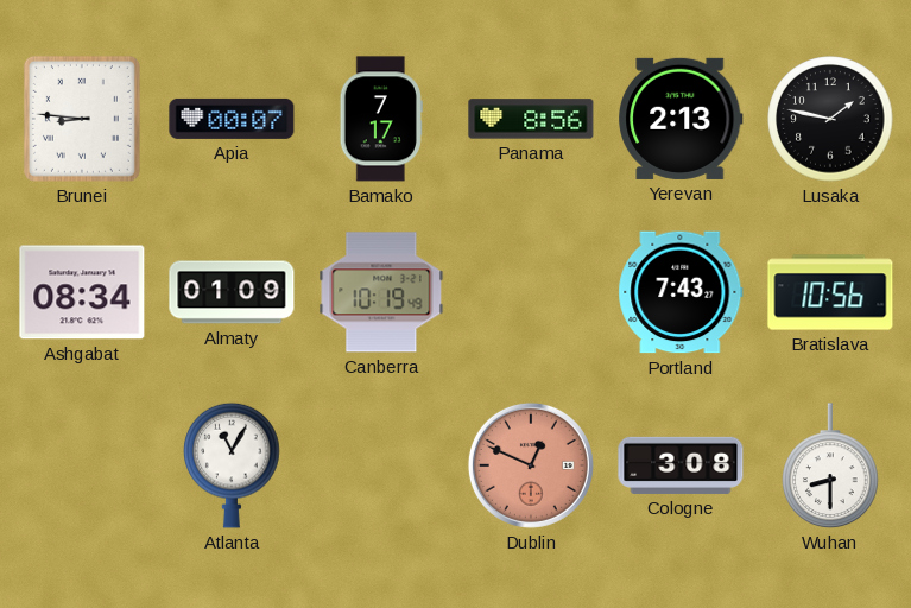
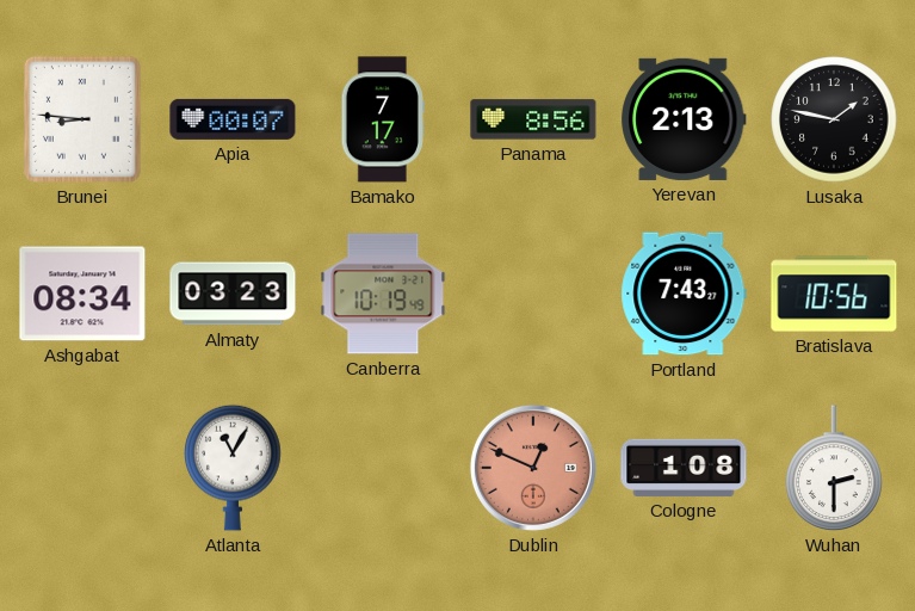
Almaty: 01:09 -> 03:23
Cologne: 3:08 -> 1:08
Wuhan: 8:30 -> 2:30
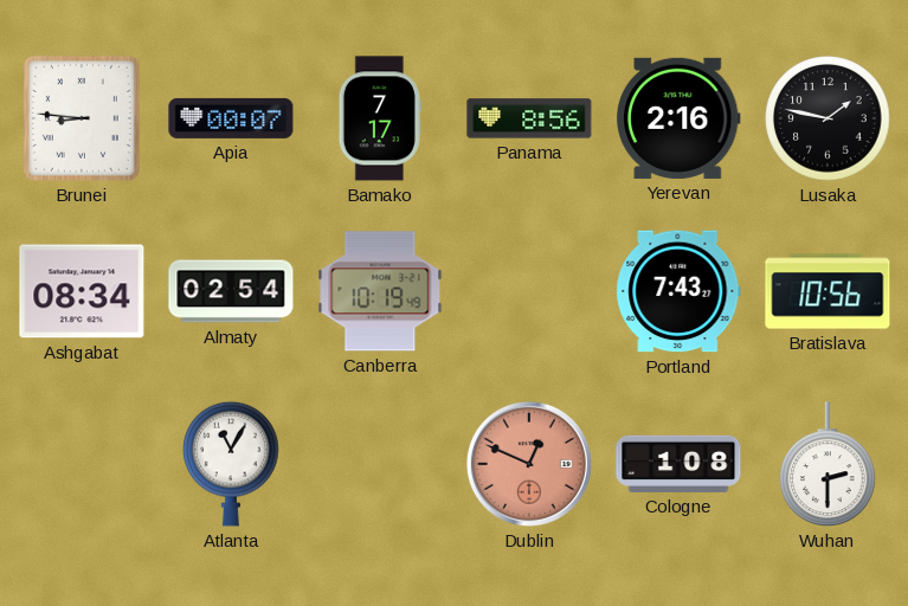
Yerevan: 2:13 -> 2:16
Almaty: 03:23 -> 02:54
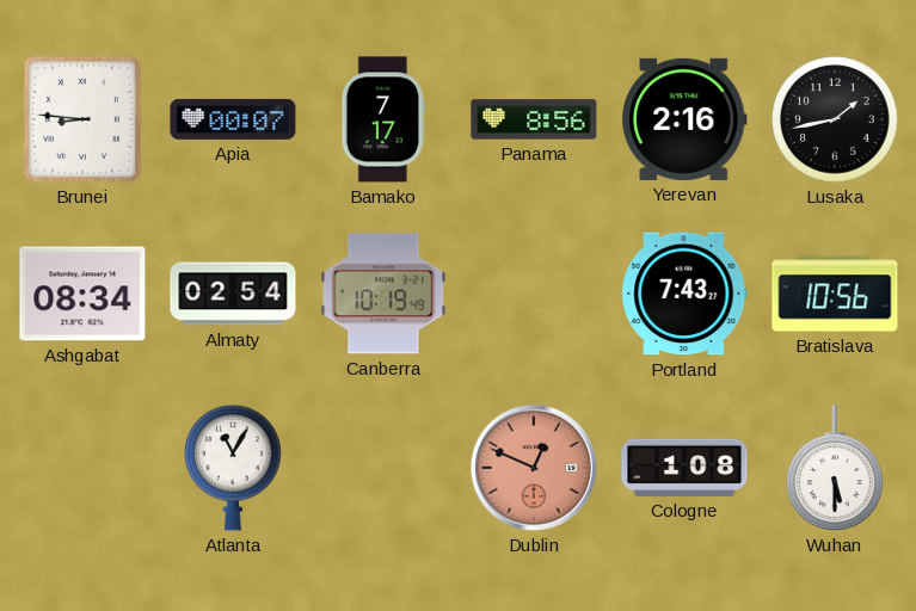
Lusaka: 1:47 -> 1:43
Wuhan: 2:30 -> 5:30
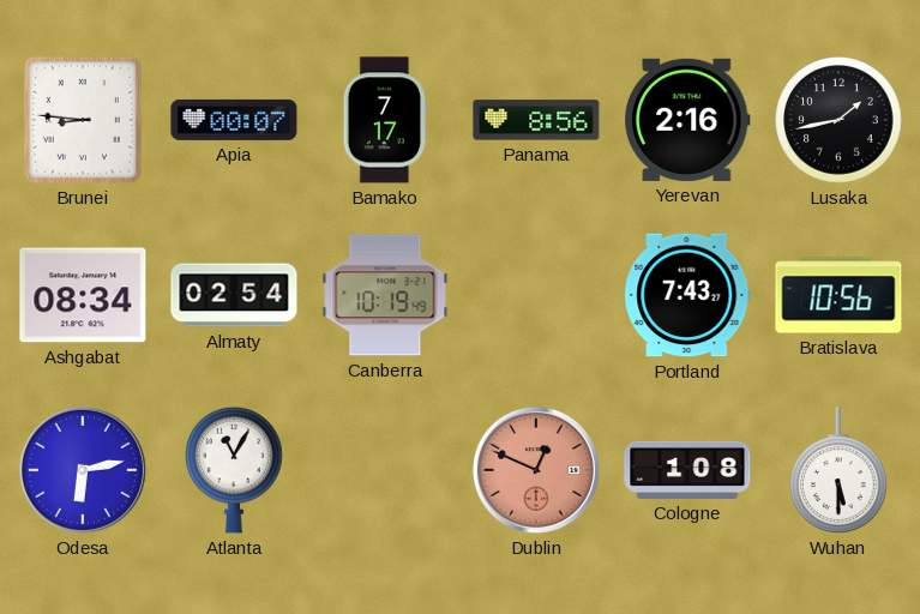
Odesa: none -> 6:13
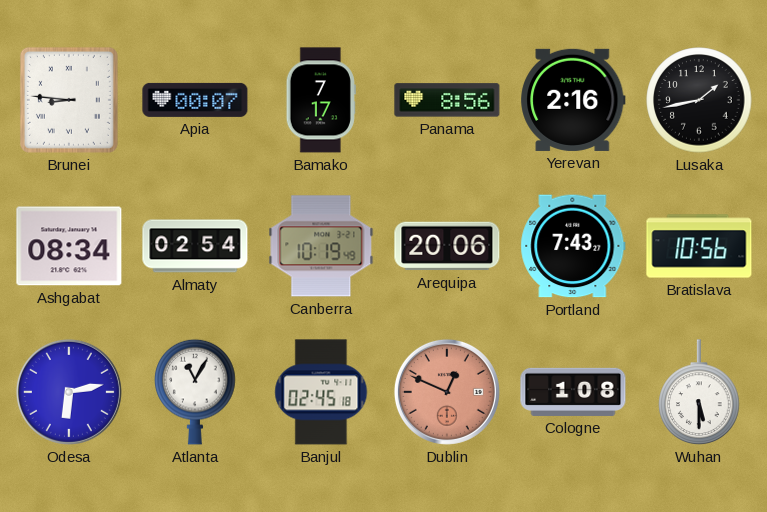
Arequipa: none -> 20:06
Banjul: none -> 02:45
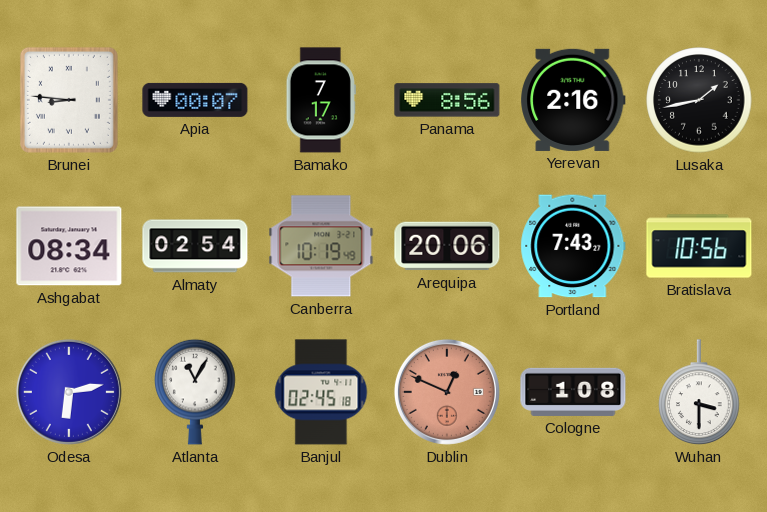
Wuhan: 5:30 -> 3:30
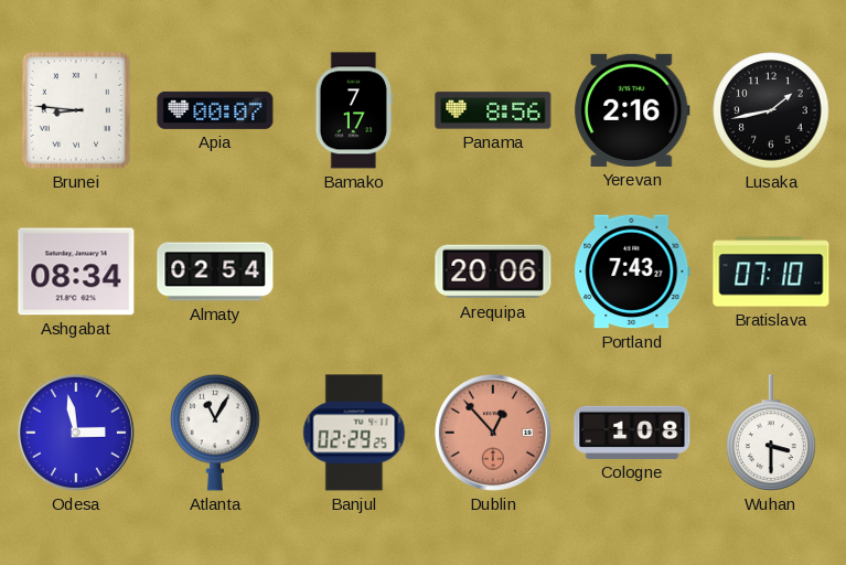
Canberra: 10:19 -> none
Bratislava: 10:56 -> 07:10
Odesa: 6:13 -> 2:58
Banjul: 02:45 -> 02:29
Dublin: 12:49 -> 12:53
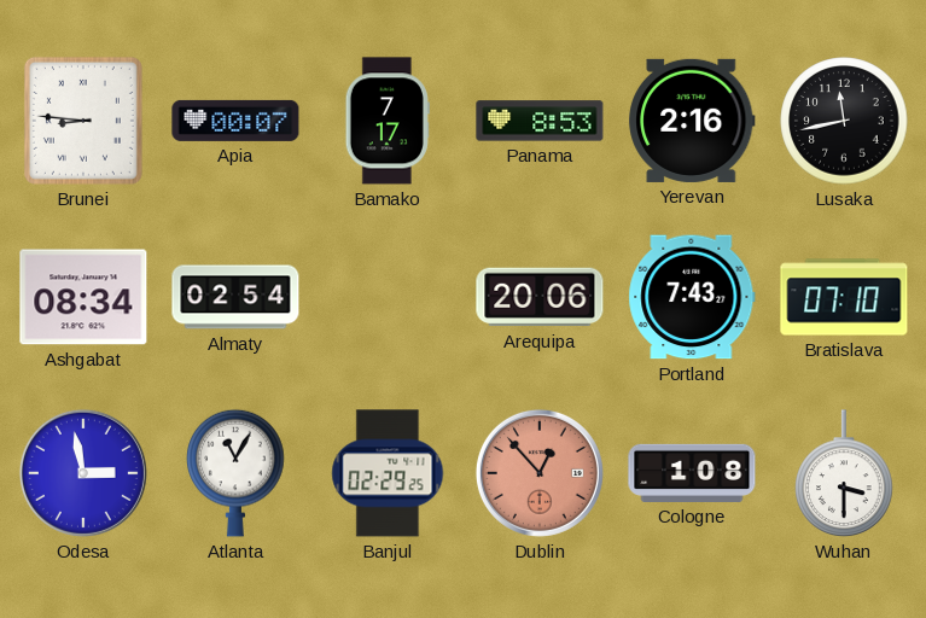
Panama: 8:56 -> 8:53
Lusaka: 1:43 -> 11:43
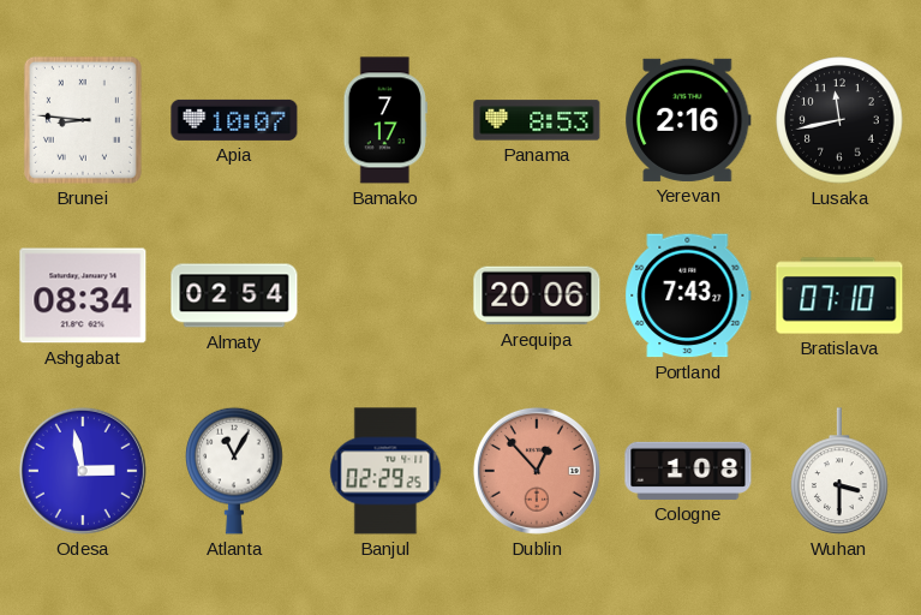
Apia: 00:07 -> 10:07
